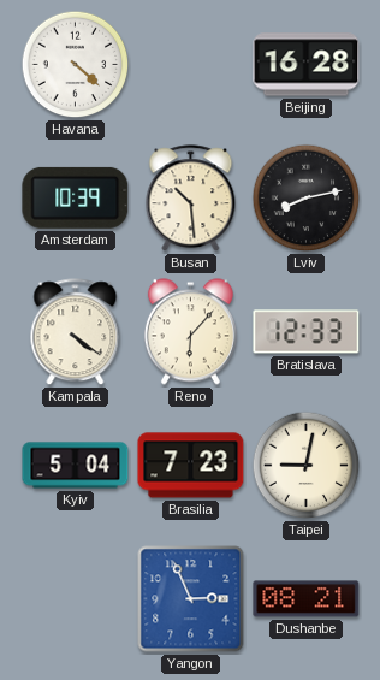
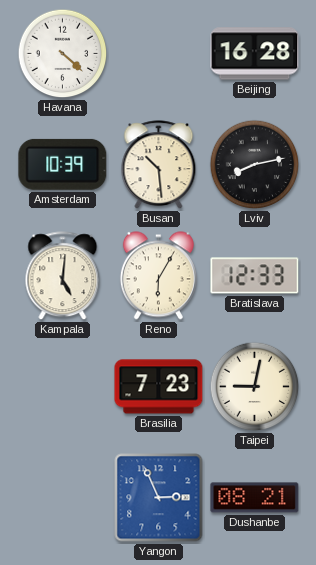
Kampala: 4:21 -> 5:01
Reno: 6:07 -> 6:05
Kyiv: 5:04 -> none
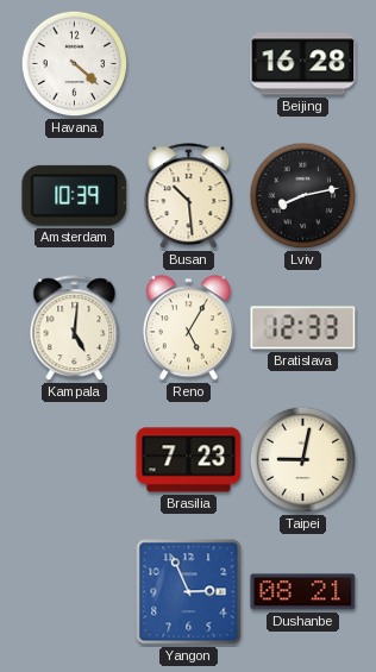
Reno: 6:05 -> 5:05
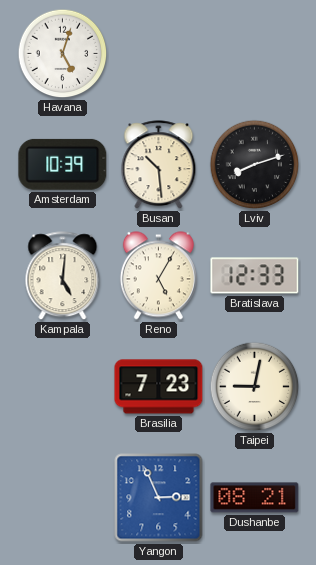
Havana: 4:22 -> 5:03
Beijing: 16:28 -> none
Lviv: 8:13 -> 8:12
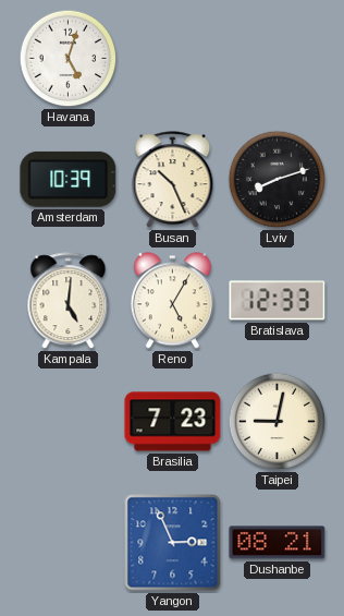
Busan: 10:29 -> 10:26
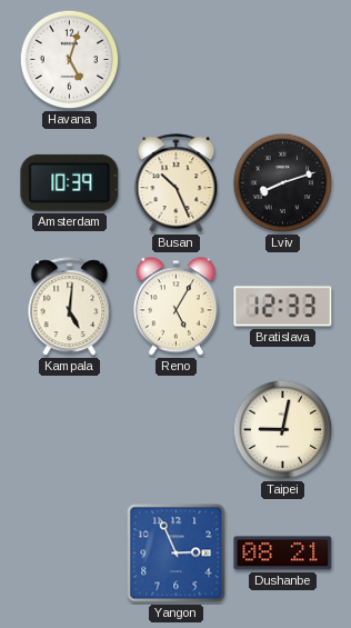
Brasilia: 7:23 -> none
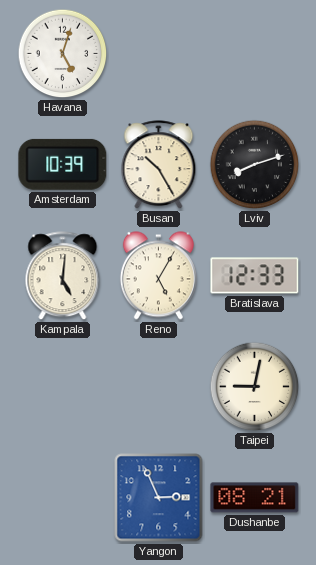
Busan: 10:26 -> 10:25
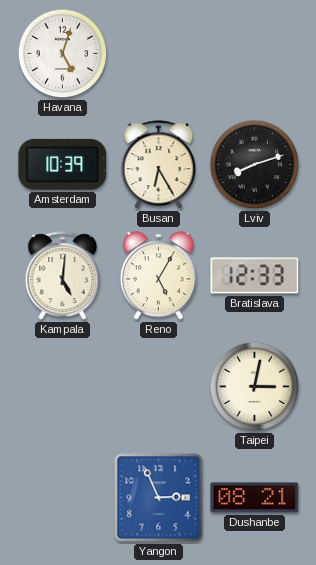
Busan: 10:25 -> 6:25
Taipei: 9:02 -> 3:02
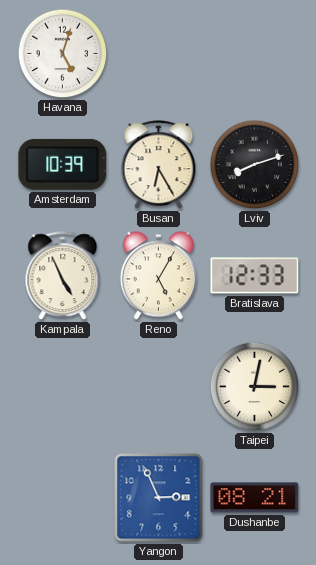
Kampala: 5:01 -> 4:56
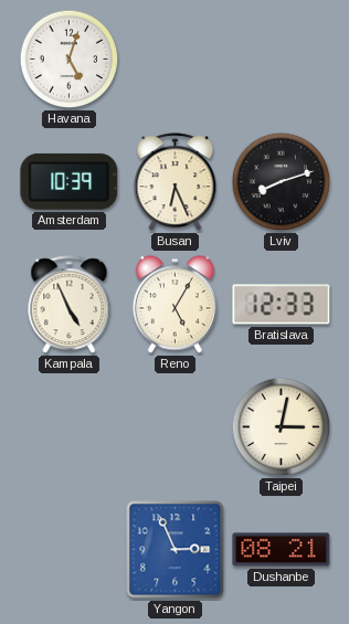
Busan: 6:25 -> 6:26
